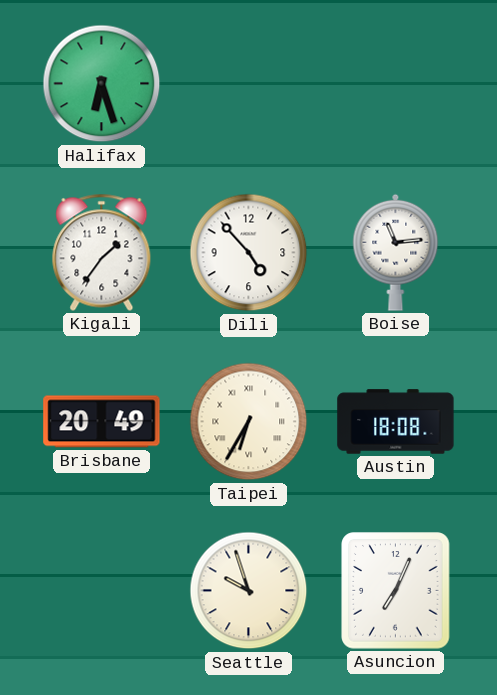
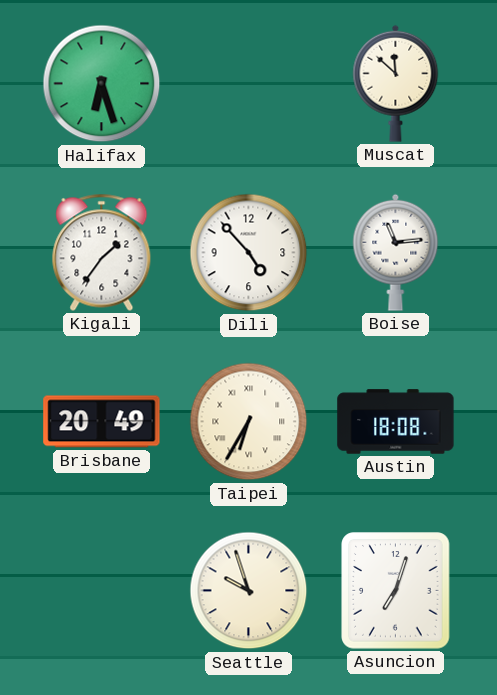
Muscat: none -> 11:52
Asuncion: 7:04 -> 7:03
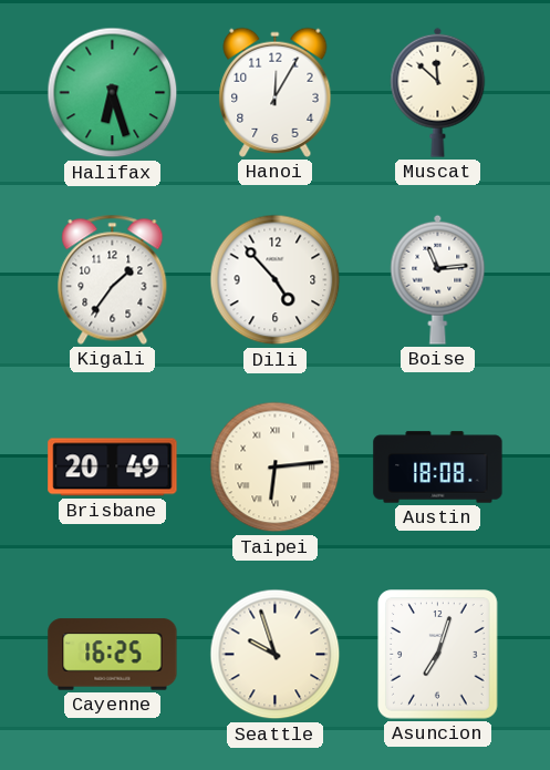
Hanoi: none -> 12:05
Taipei: 6:35 -> 6:14
Cayenne: none -> 16:25
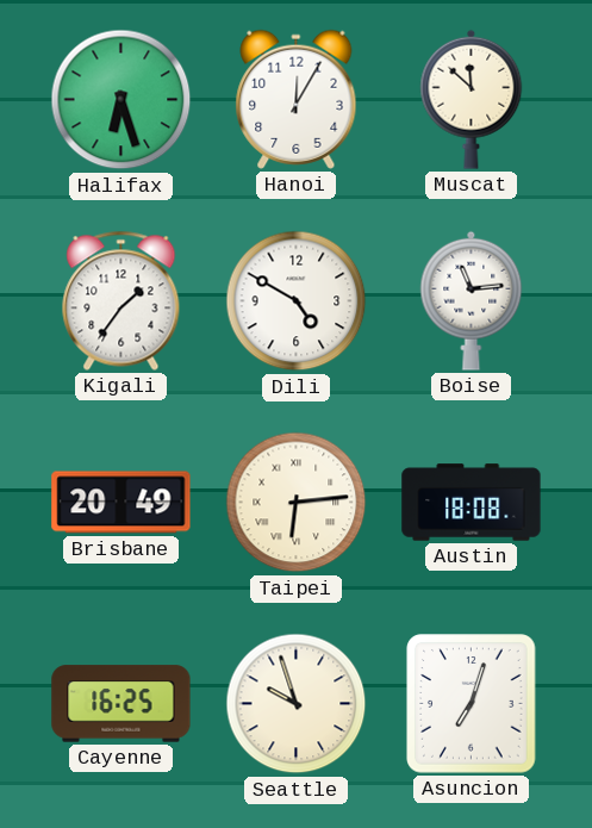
Dili: 4:53 -> 4:50
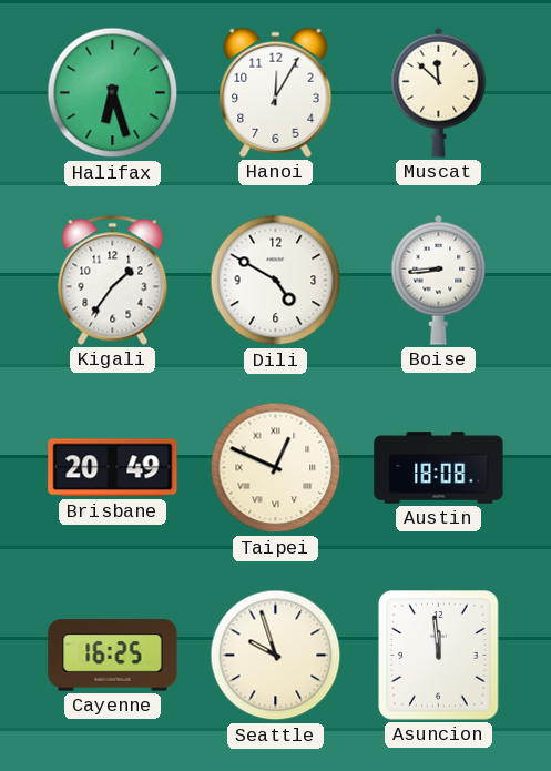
Boise: 11:14 -> 8:44
Taipei: 6:14 -> 12:49
Asuncion: 7:03 -> 11:59
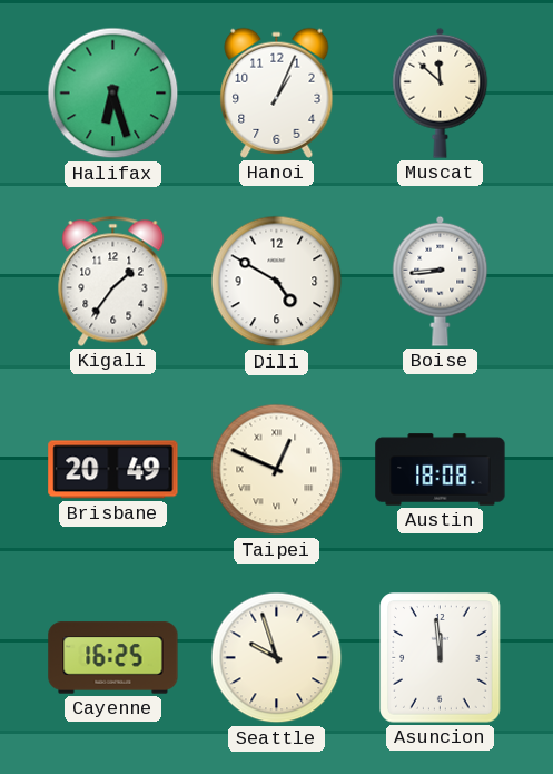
Hanoi: 12:05 -> 1:04
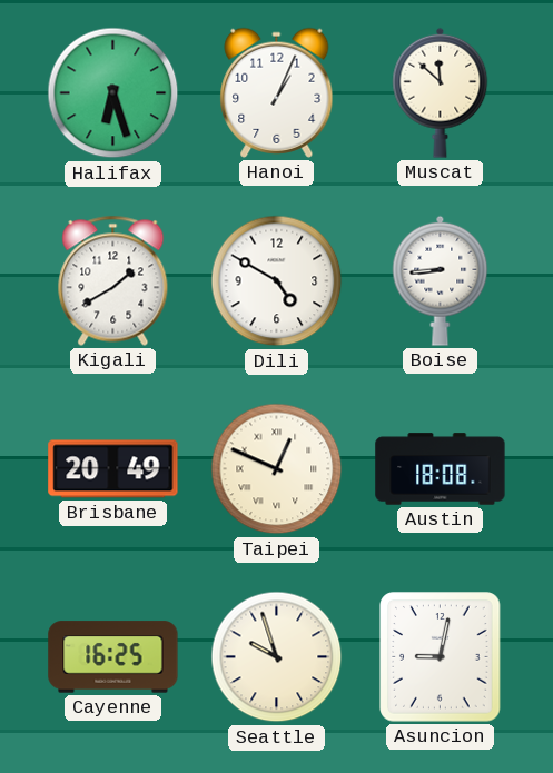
Kigali: 1:36 -> 1:40
Asuncion: 11:59 -> 9:02
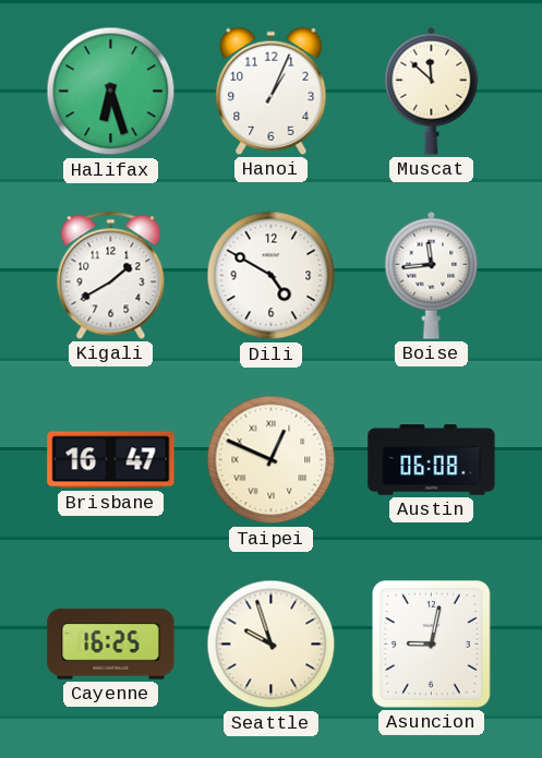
Boise: 8:44 -> 11:44
Brisbane: 20:49 -> 16:47
Austin: 18:08 -> 06:08
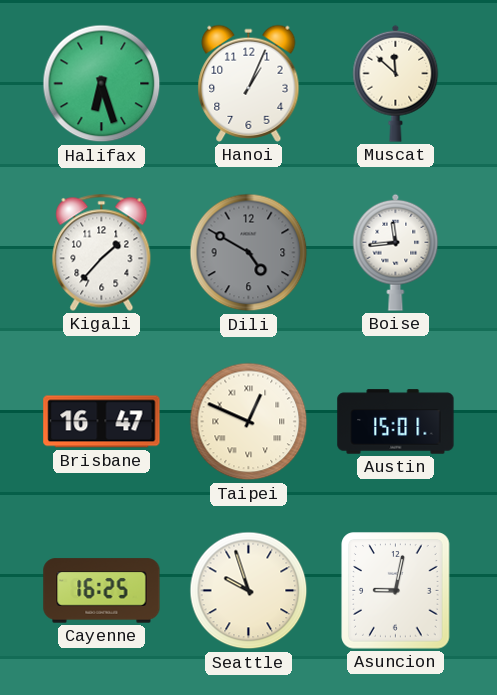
Kigali: 1:40 -> 1:37
Dili dial: white -> grey
Austin: 06:08 -> 15:01
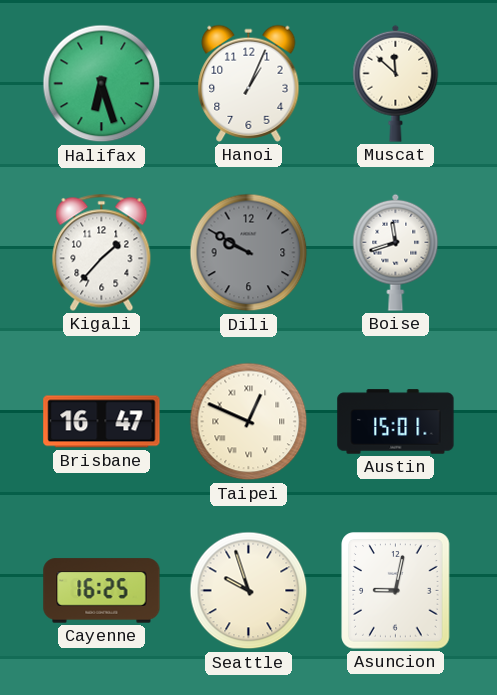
Dili: 4:50 -> 9:50
Boise: 11:44 -> 11:42
